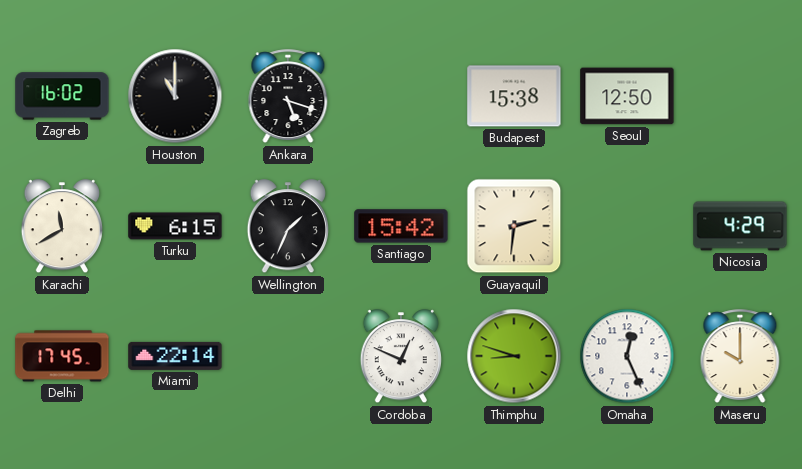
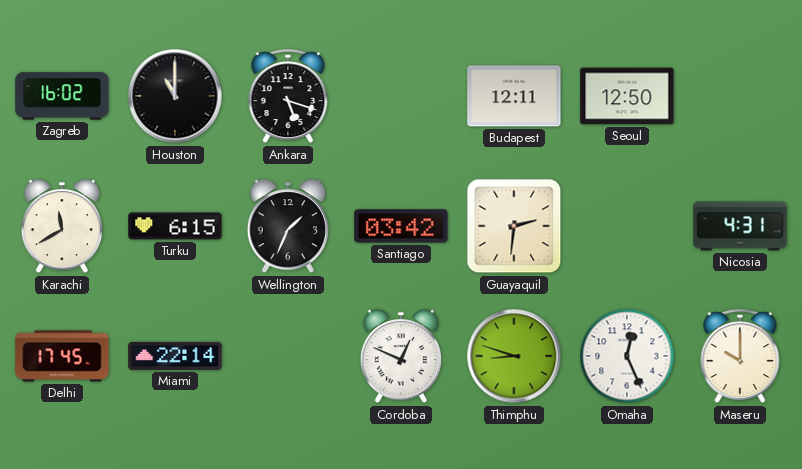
Budapest: 15:38 -> 12:11
Santiago: 15:42 -> 03:42
Nicosia: 4:29 -> 4:31
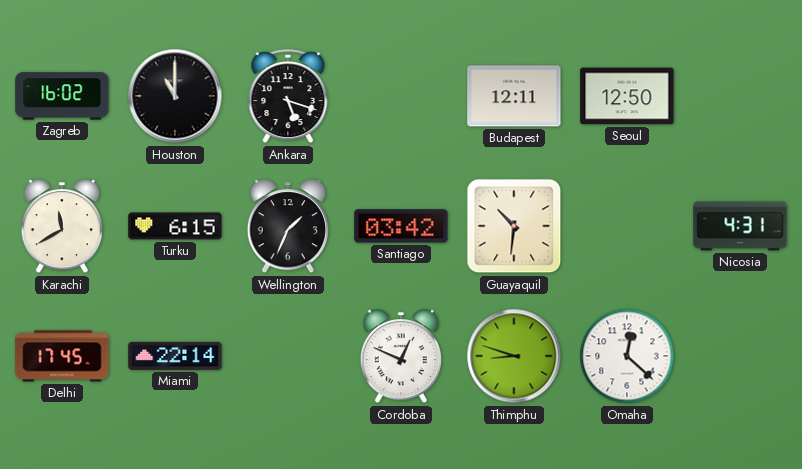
Guayaquil: 2:31 -> 10:31
Omaha: 12:26 -> 12:22
Maseru: 10:00 -> none
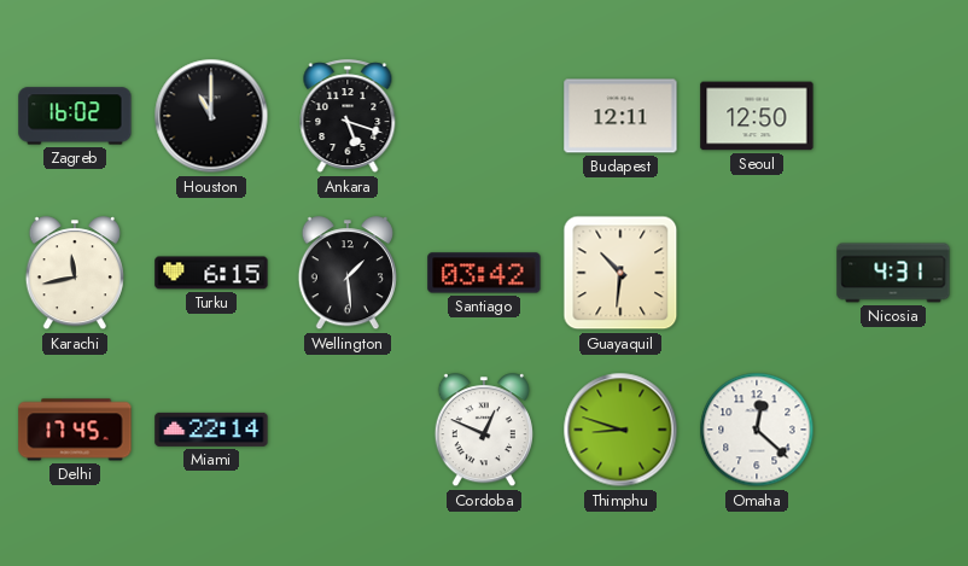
Karachi: 11:40 -> 11:43
Wellington: 1:34 -> 1:29
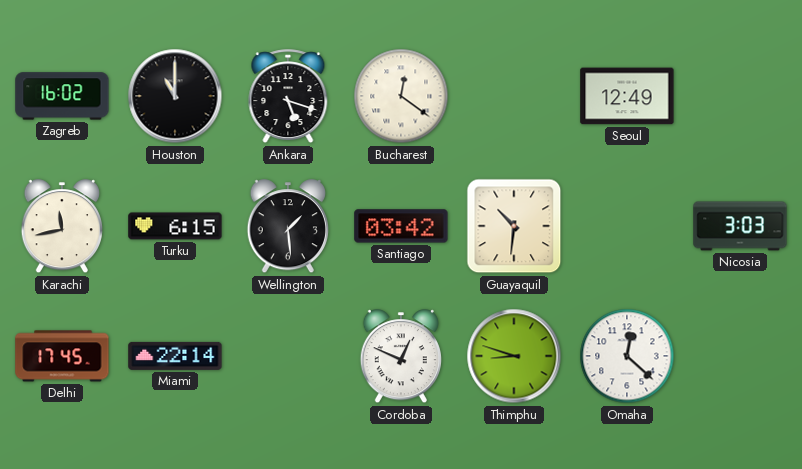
Bucharest: none -> 12:21
Budapest: 12:11 -> none
Seoul: 12:50 -> 12:49
Nicosia: 4:31 -> 3:03
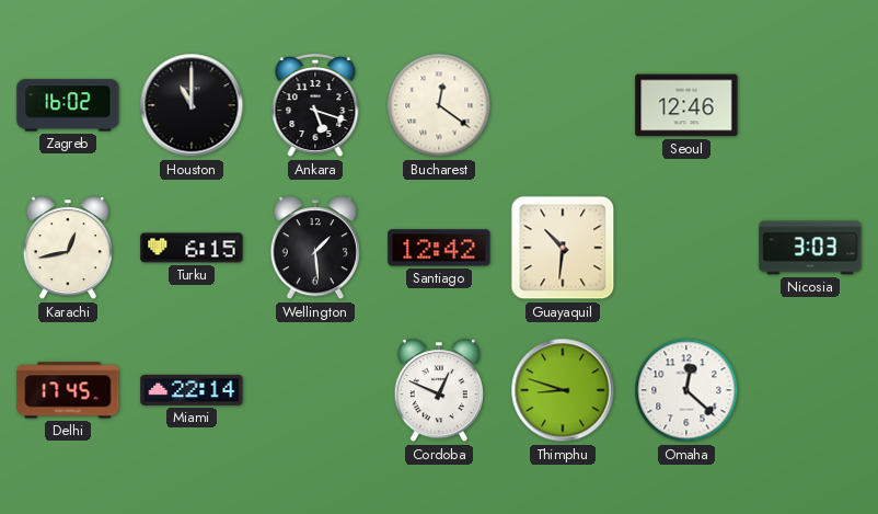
Seoul: 12:49 -> 12:46
Karachi: 11:43 -> 12:43
Santiago: 03:42 -> 12:42
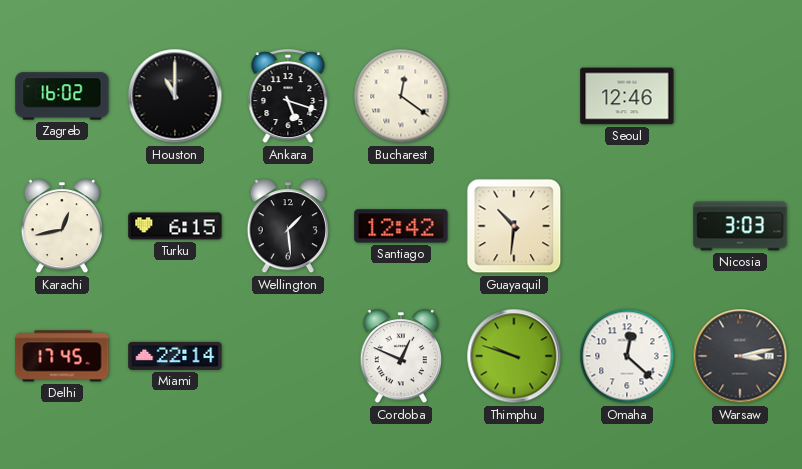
Thimphu: 8:48 -> 9:48
Warsaw: none -> 3:13
